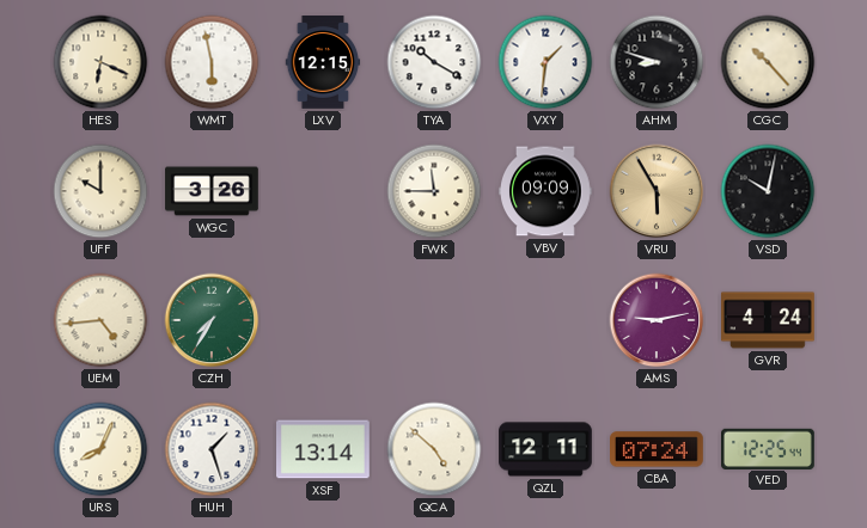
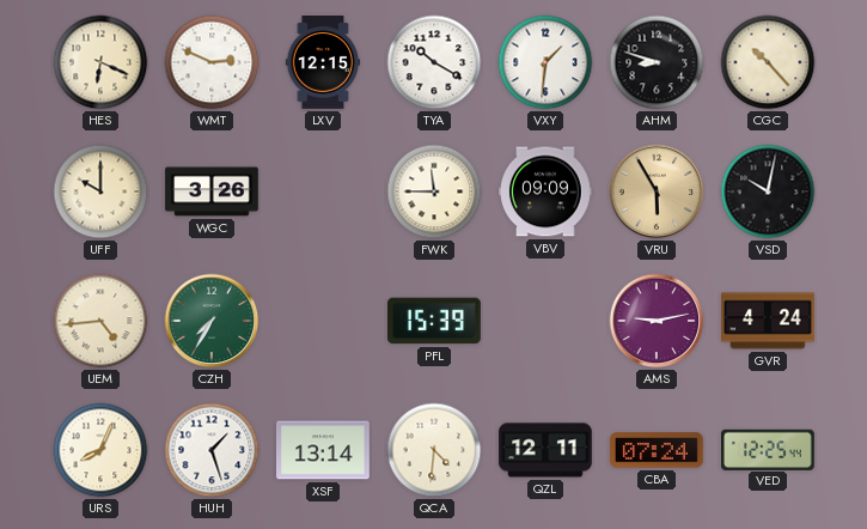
WMT: 5:58 -> 2:49
PFL: none -> 15:39
QCA: 4:52 -> 4:31
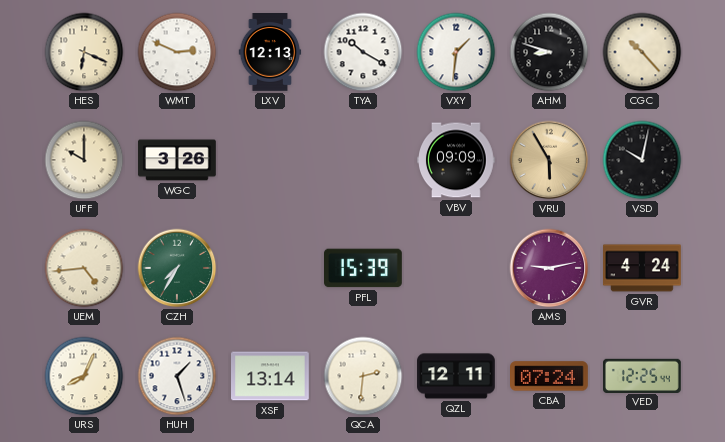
LXV: 12:15 -> 12:13
FWK: 11:45 -> none
QCA: 4:31 -> 2:31
